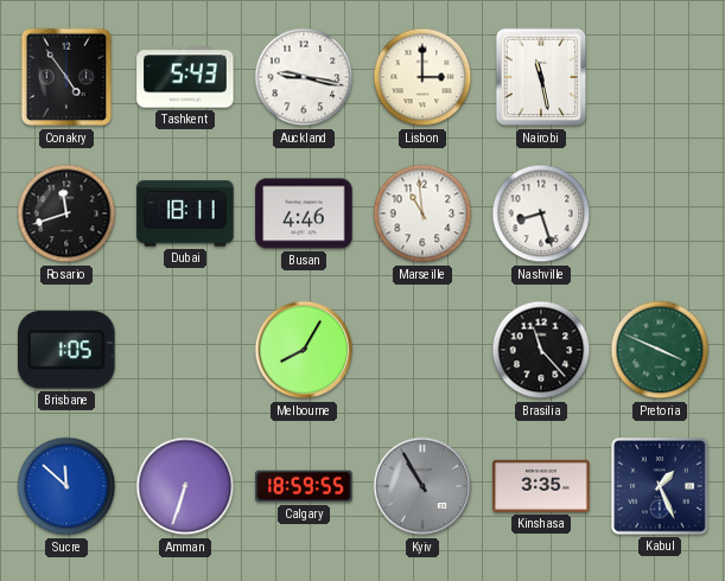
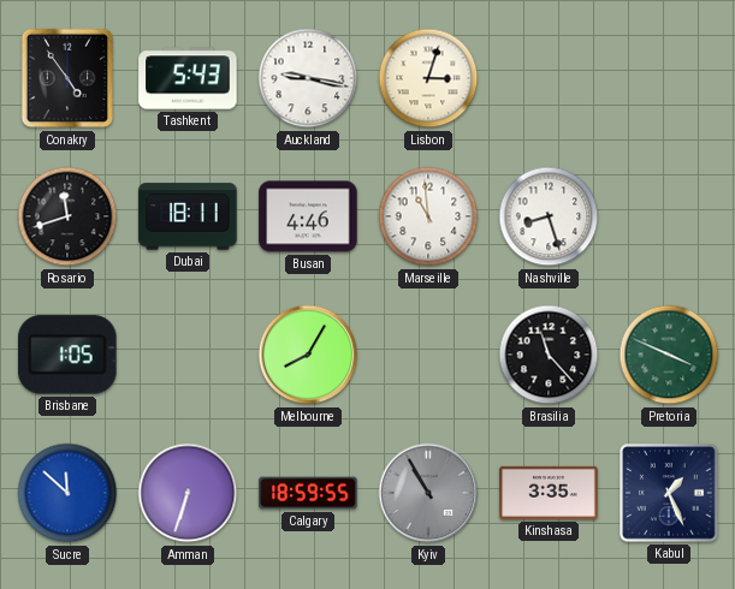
Lisbon: 3:00 -> 3:03
Nairobi: 11:28 -> none
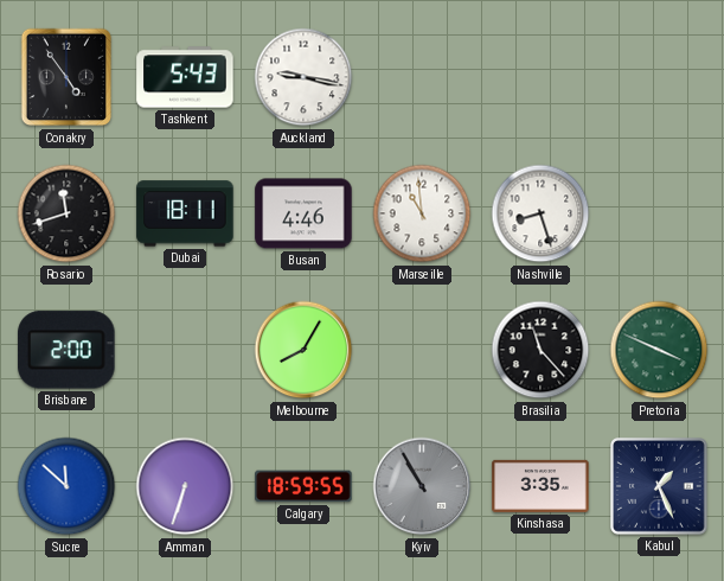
Lisbon: 3:03 -> none
Brisbane: 1:05 -> 2:00
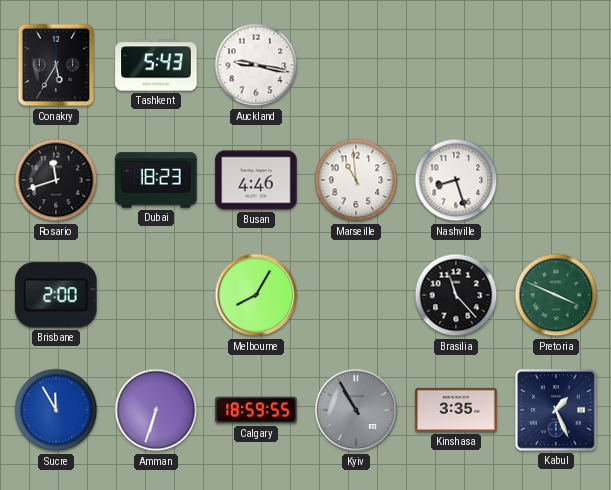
Conakry: 4:54 -> 5:35
Dubai: 18:11 -> 18:23
Sucre: 11:52 -> 11:55
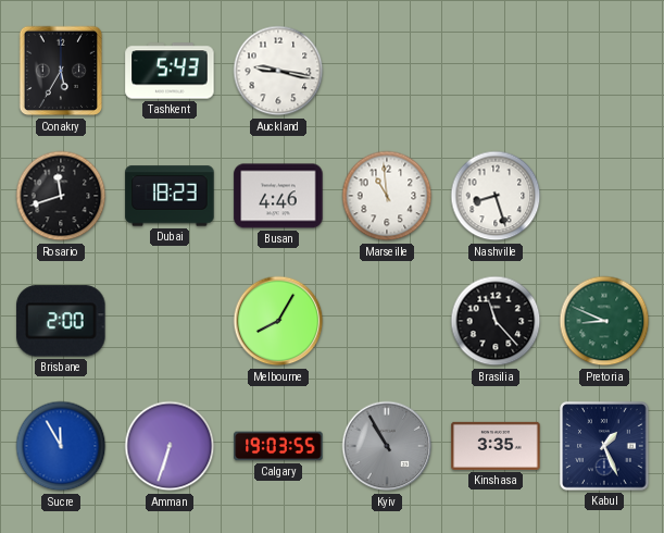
Pretoria: 3:49 -> 8:49
Calgary: 18:59 -> 19:03
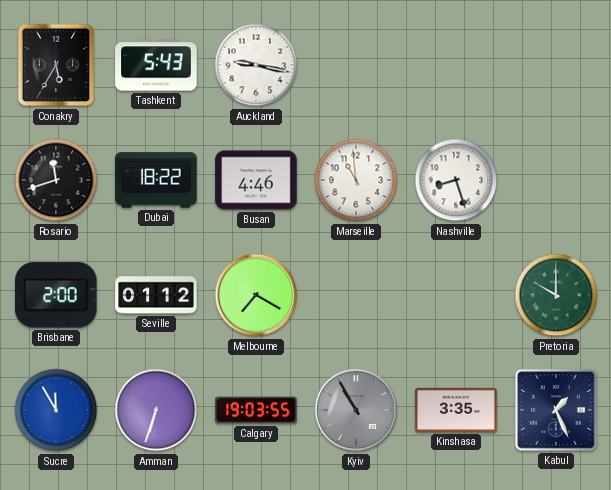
Dubai: 18:23 -> 18:22
Seville: none -> 01:12
Melbourne: 8:05 -> 7:20
Brasilia: 11:23 -> none
Pretoria: 8:49 -> 10:00
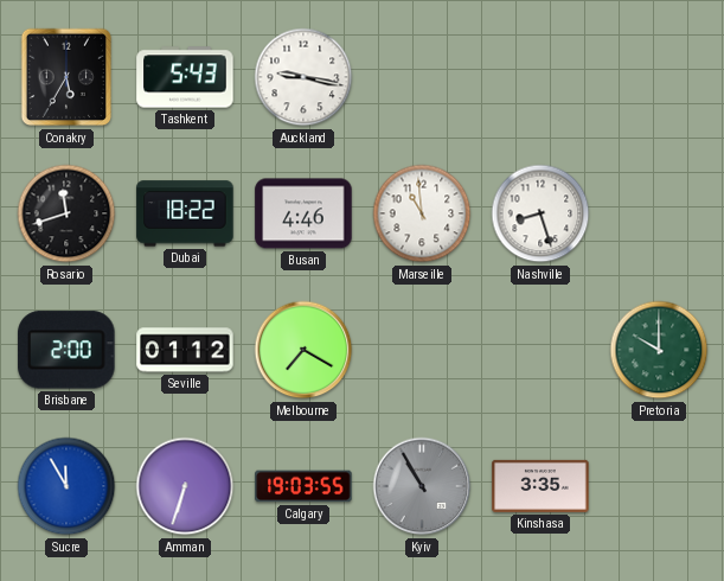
Kabul: 1:26 -> none
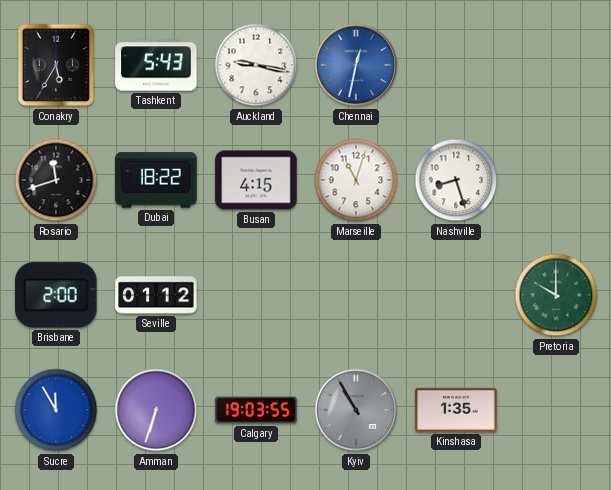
Chennai: none -> 12:32
Busan: 4:46 -> 4:15
Marseille: 10:59 -> 11:03
Melbourne: 7:20 -> none
Kinshasa: 3:35 -> 1:35
